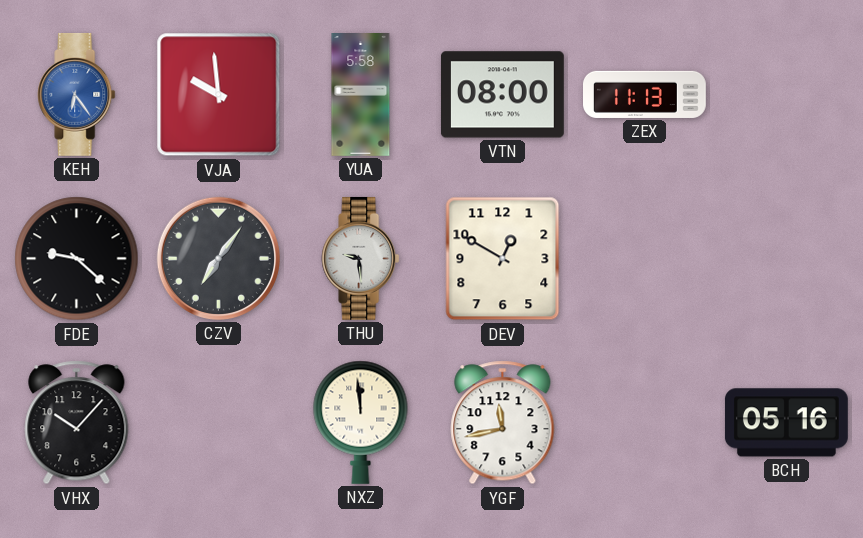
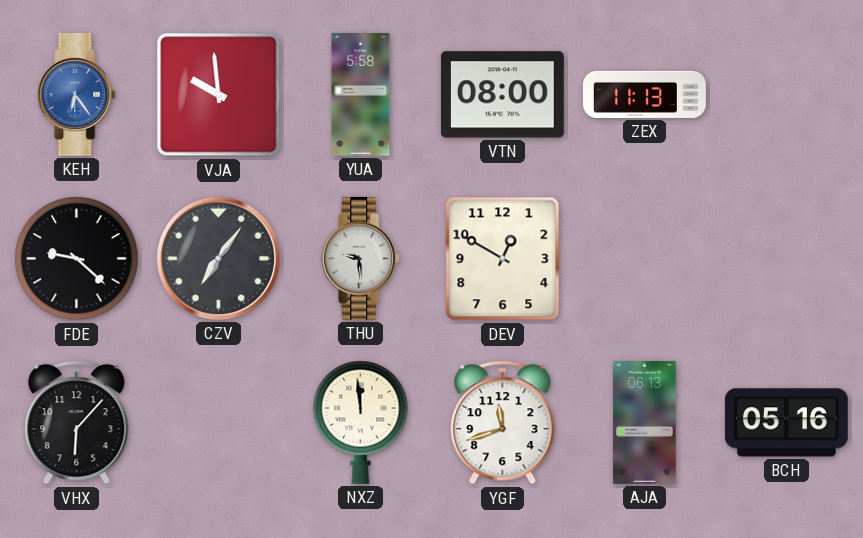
VHX: 10:07 -> 6:07
YGF: 11:43 -> 11:42
AJA: none -> 06:13
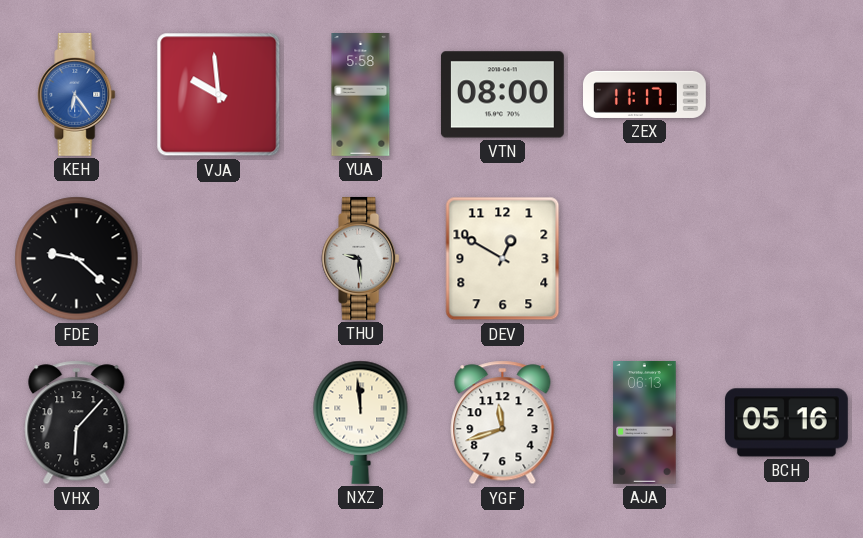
ZEX: 11:13 -> 11:17
CZV: 7:06 -> none
